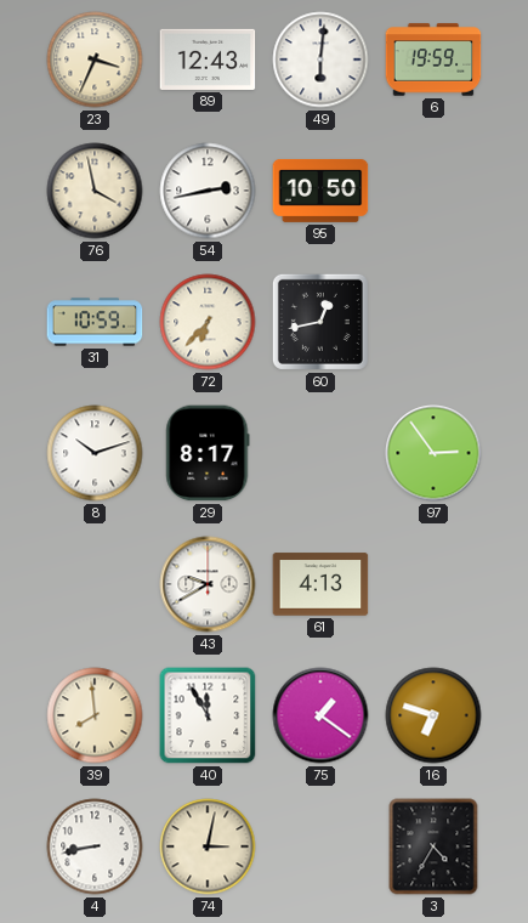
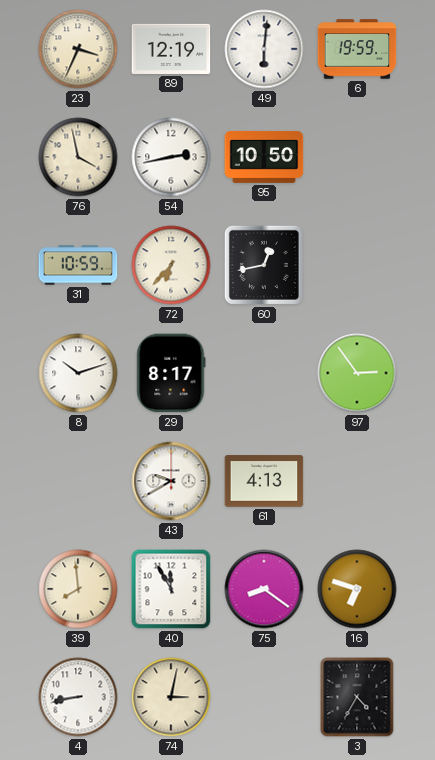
89: 12:43 -> 12:19
75: 1:21 -> 8:21
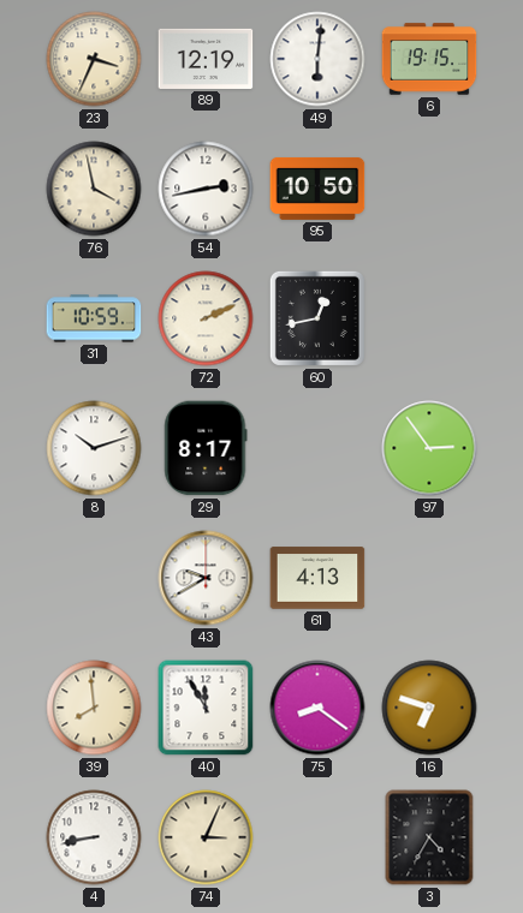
6: 19:59 -> 19:15
72: 6:37 -> 2:11
74: 3:02 -> 3:04
